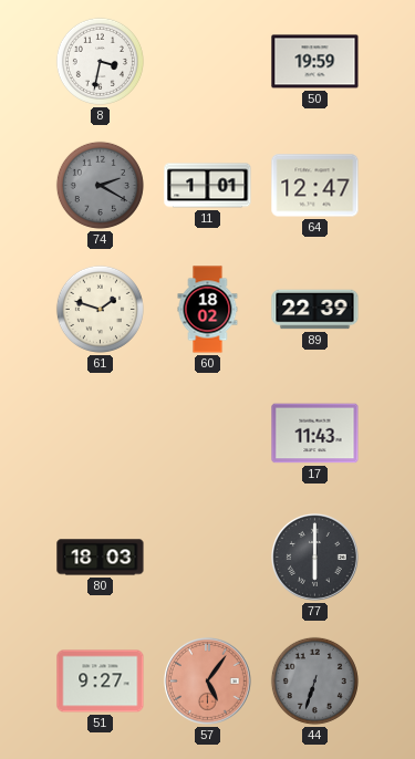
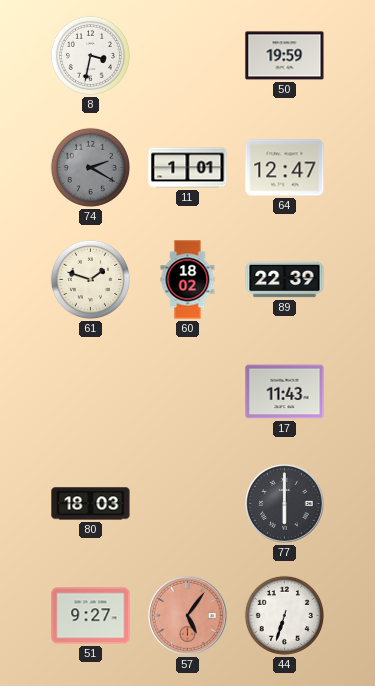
44 dial: grey -> white
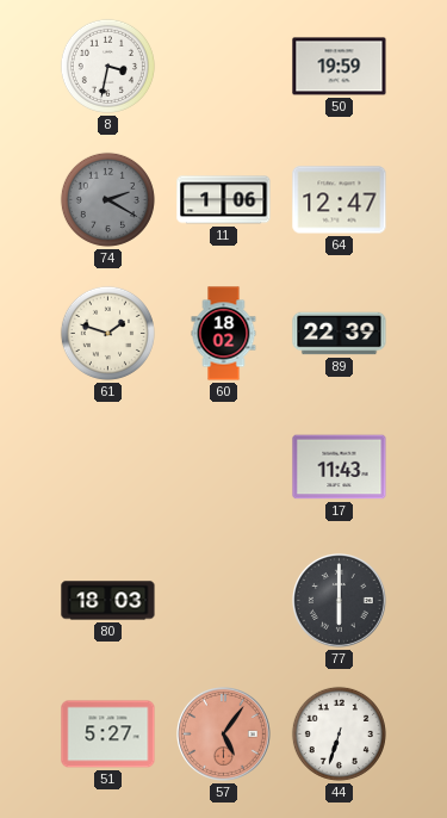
11: 1:01 -> 1:06
51: 9:27 -> 5:27
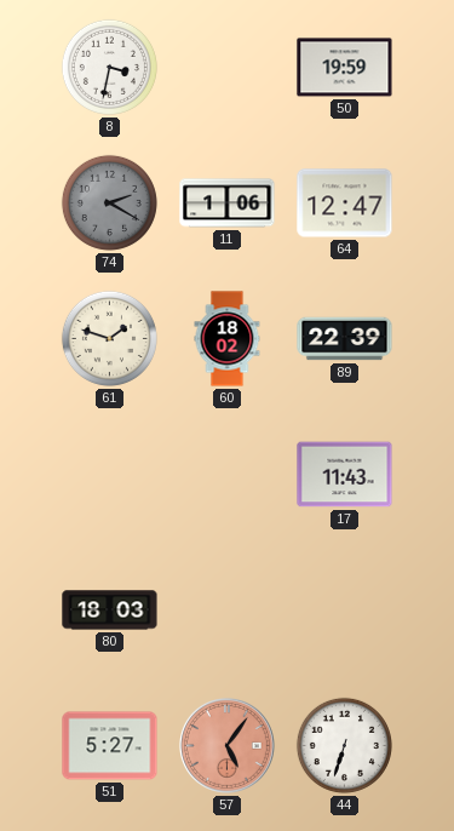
77: 6:00 -> none
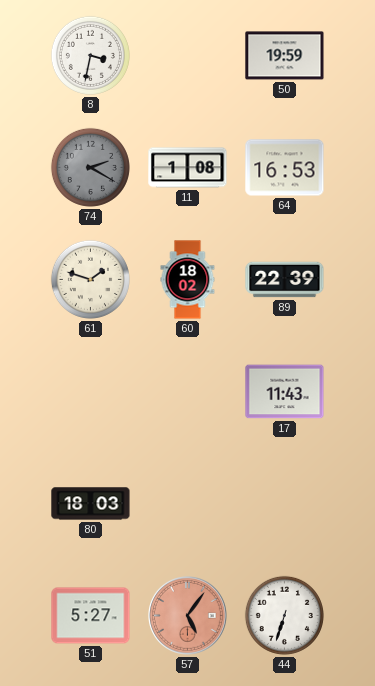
11: 1:06 -> 1:08
64: 12:47 -> 16:53
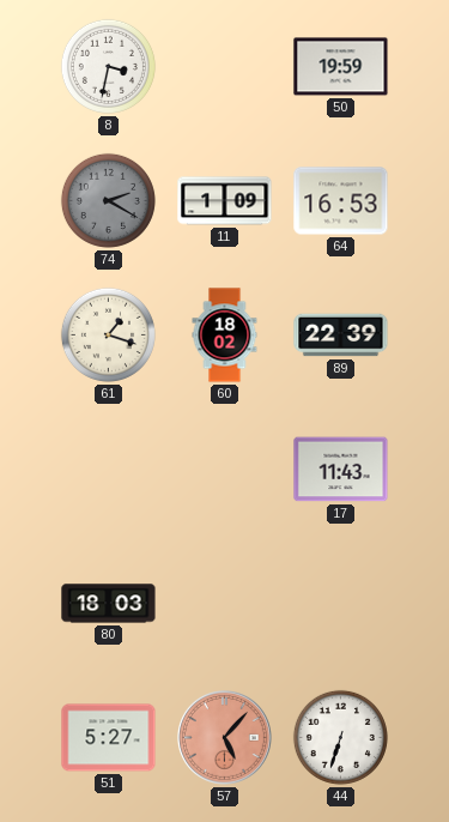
11: 1:08 -> 1:09
61: 1:48 -> 1:18
57: 5:06 -> 5:07
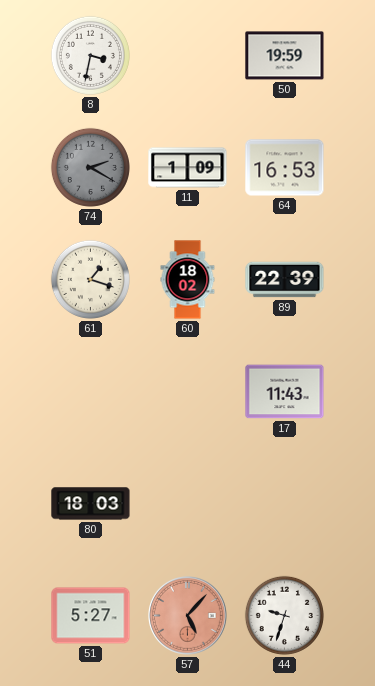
44: 6:33 -> 9:33
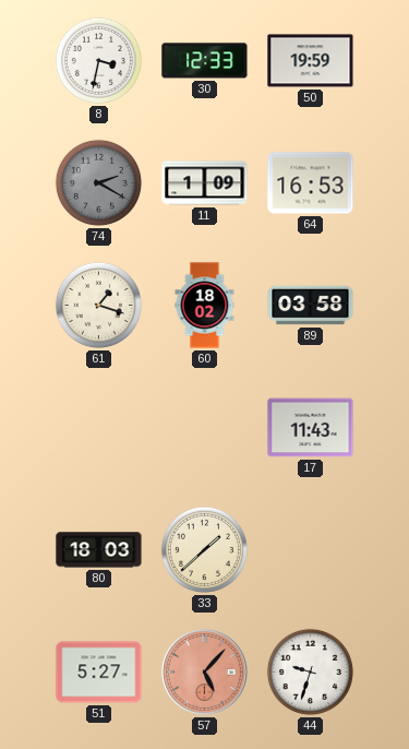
30: none -> 12:33
89: 22:39 -> 03:58
33: none -> 1:38
